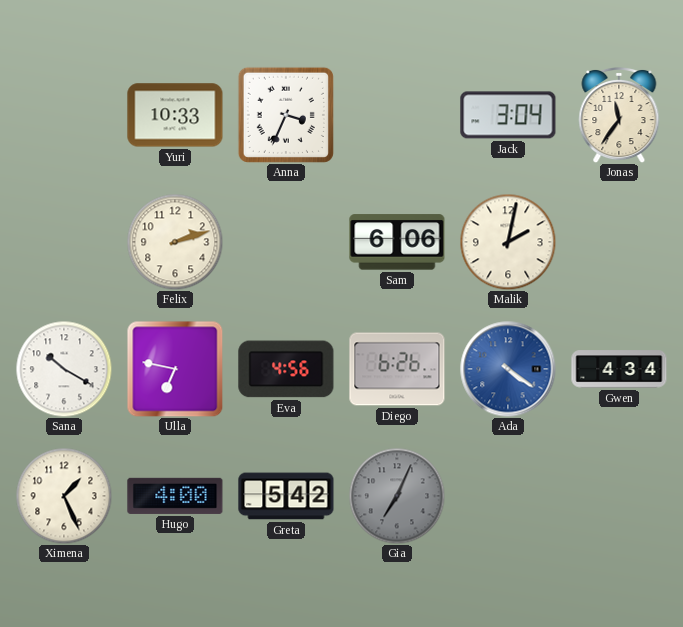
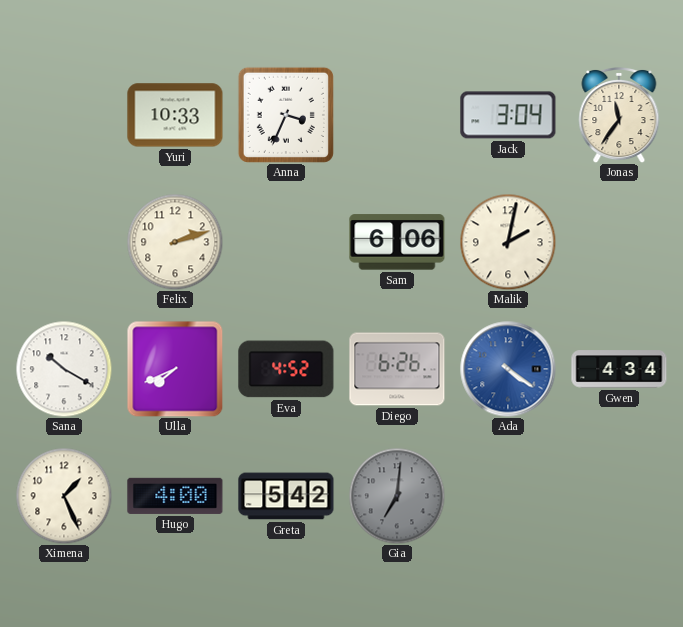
Ulla: 6:47 -> 7:41
Eva: 4:56 -> 4:52
Gia: 7:04 -> 7:01
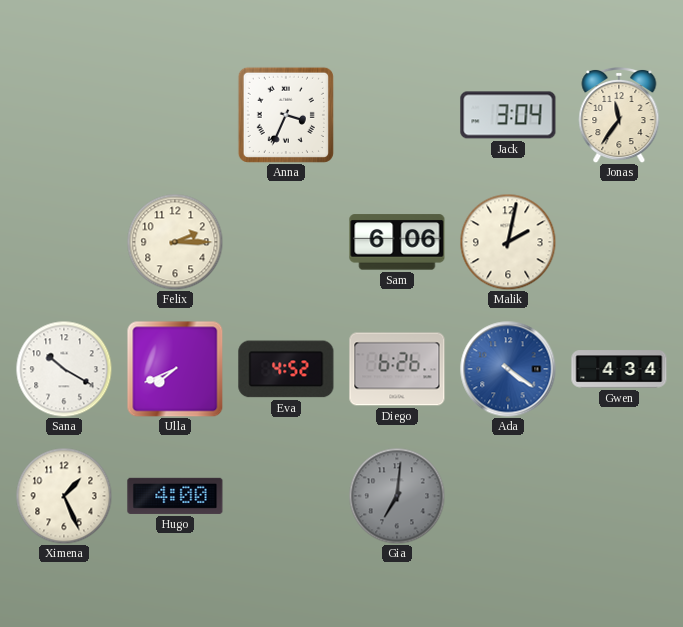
Yuri: 10:33 -> none
Felix: 2:12 -> 2:15
Greta: 5:42 -> none
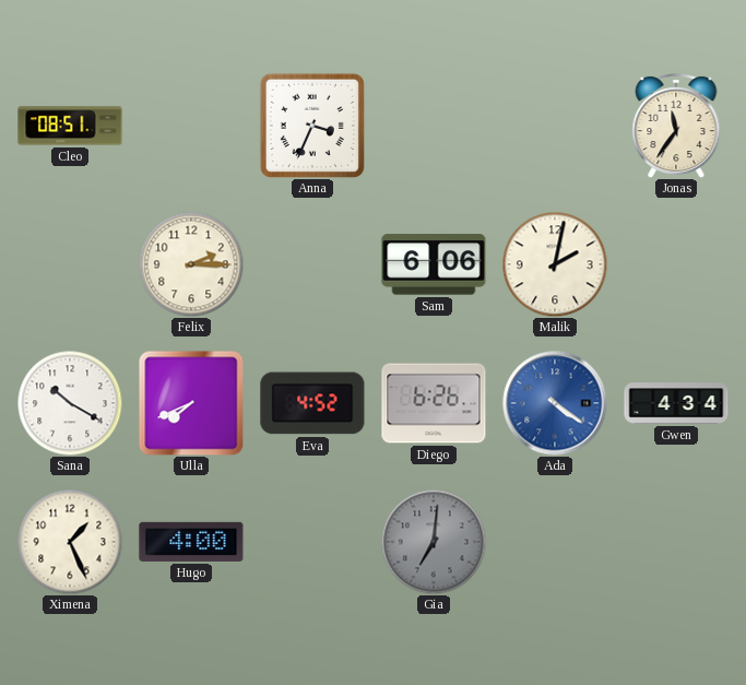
Cleo: none -> 08:51
Jack: 3:04 -> none
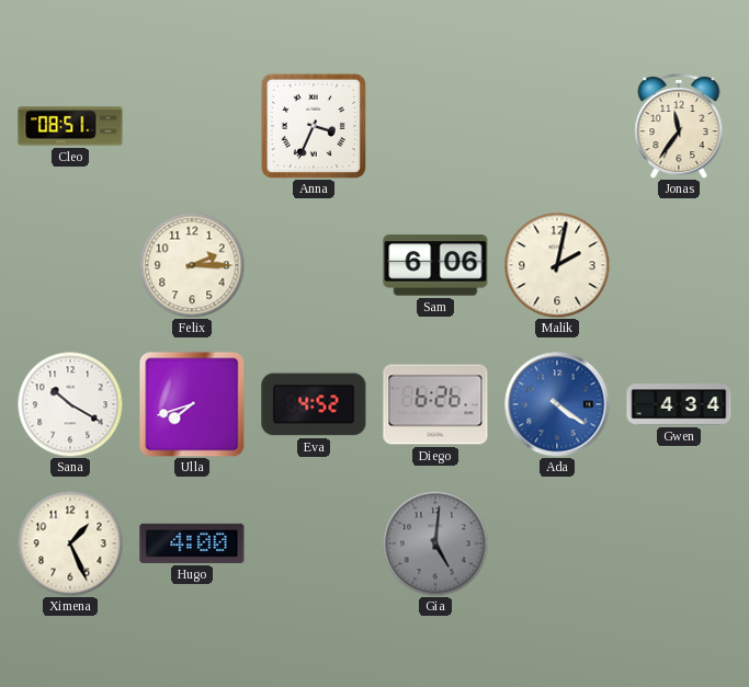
Ulla: 7:41 -> 7:42
Gia: 7:01 -> 5:01
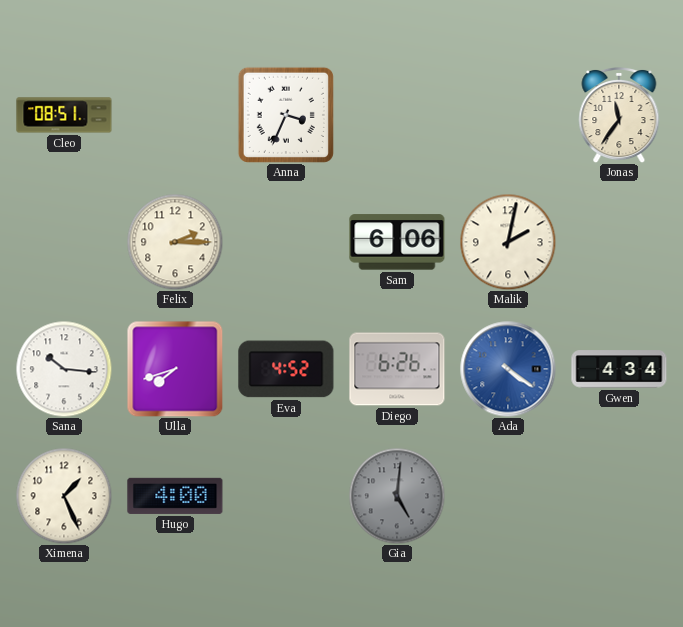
Sana: 10:20 -> 10:16
